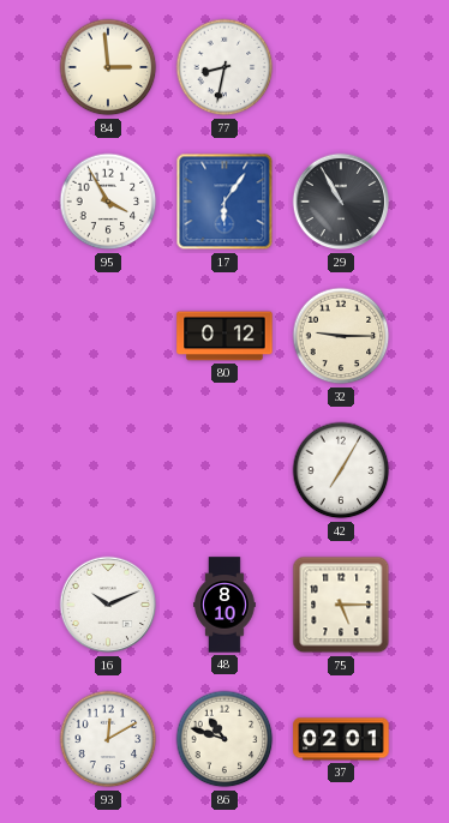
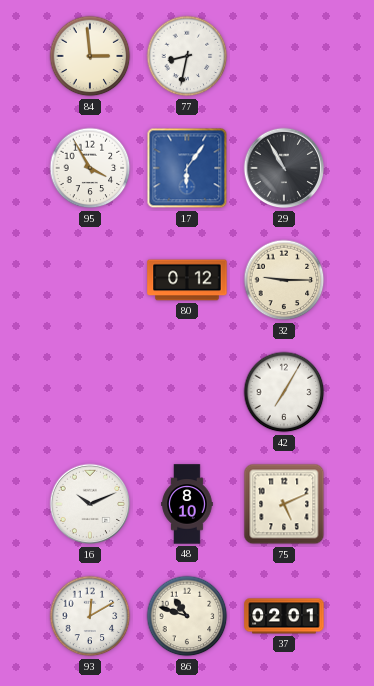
75: 5:15 -> 5:11
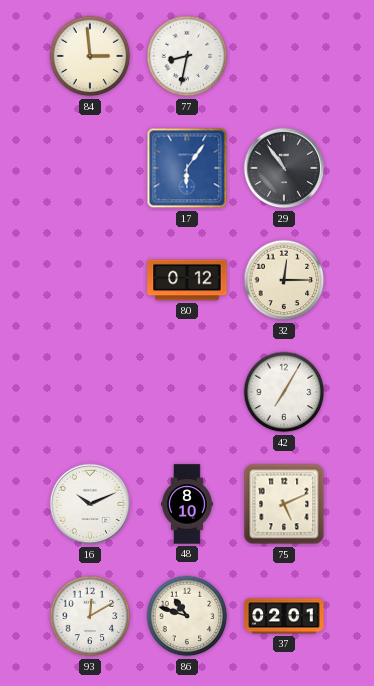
95: 3:55 -> none
29: 10:55 -> 10:54
32: 9:15 -> 12:15
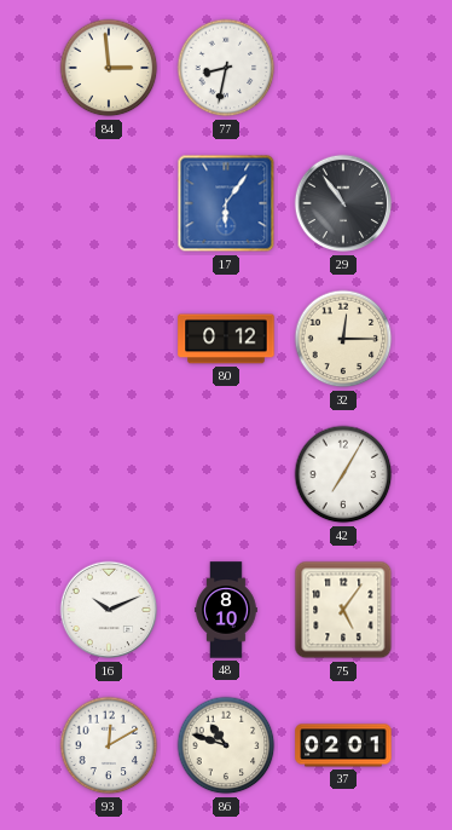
75: 5:11 -> 5:06
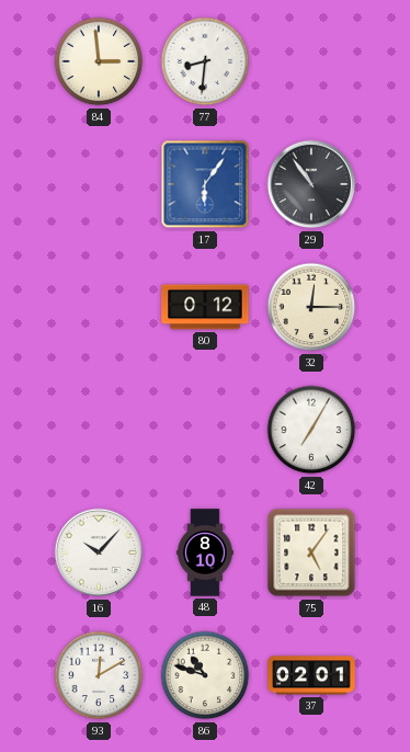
77: 8:32 -> 8:31
16: 10:11 -> 10:07
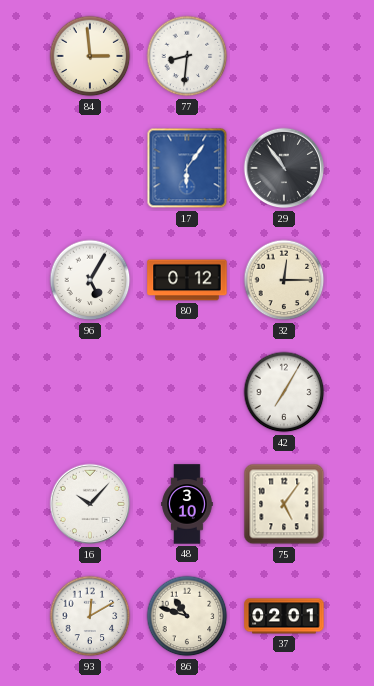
96: none -> 5:05
48: 8:10 -> 3:10
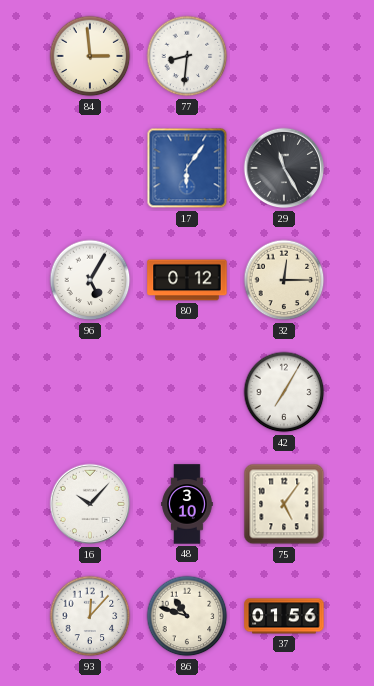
29: 10:54 -> 11:25
93: 12:10 -> 12:07
37: 02:01 -> 01:56
